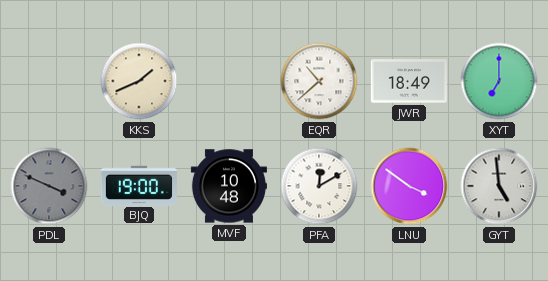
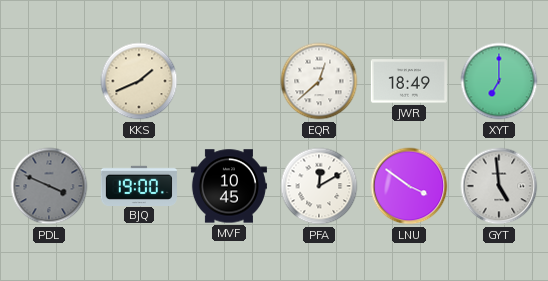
EQR: 10:38 -> 12:38
MVF: 10:48 -> 10:45
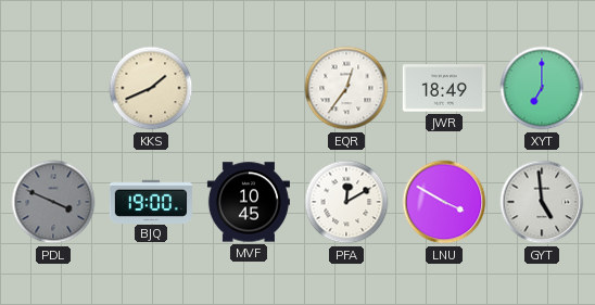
EQR: 12:38 -> 12:36
LNU: 3:51 -> 3:50
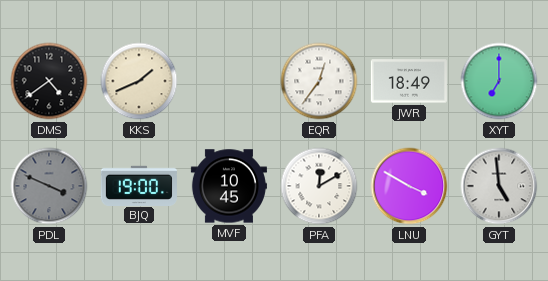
DMS: none -> 4:39
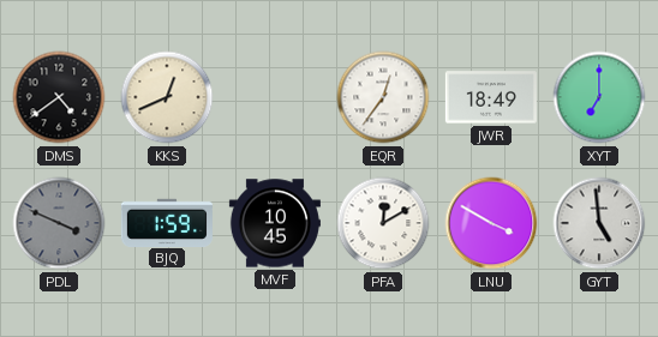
KKS: 1:41 -> 12:41
BJQ: 19:00 -> 1:59
